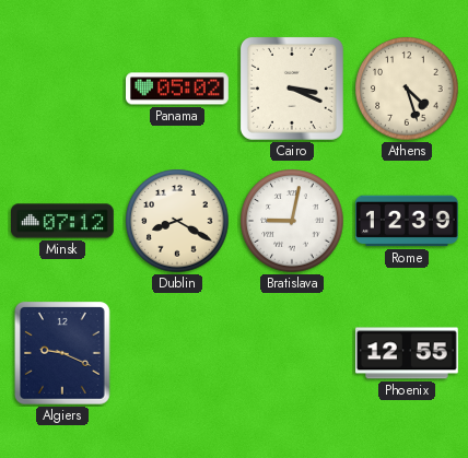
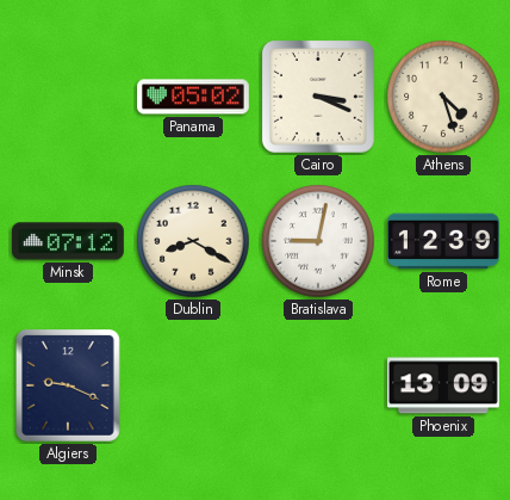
Phoenix: 12:55 -> 13:09
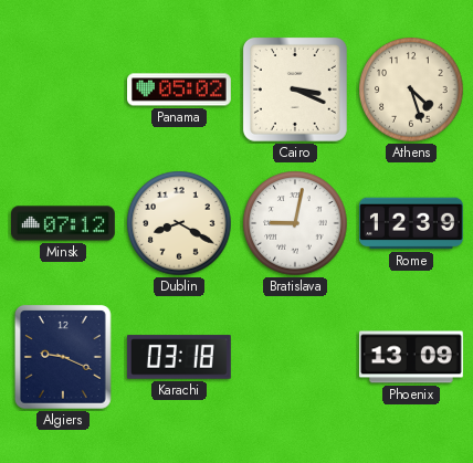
Karachi: none -> 03:18
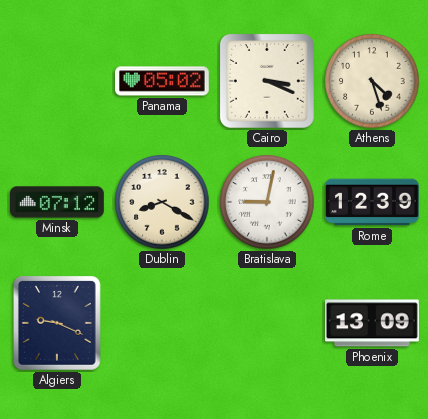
Karachi: 03:18 -> none
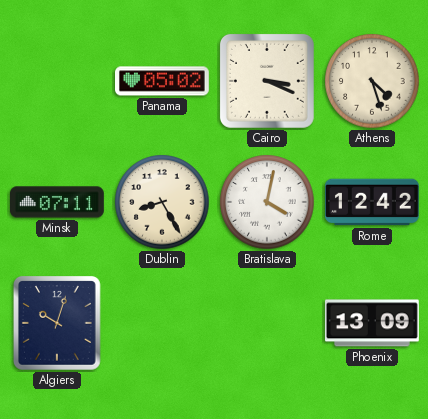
Minsk: 07:12 -> 07:11
Dublin: 8:20 -> 8:25
Bratislava: 9:02 -> 4:02
Rome: 12:39 -> 12:42
Algiers: 9:19 -> 10:03
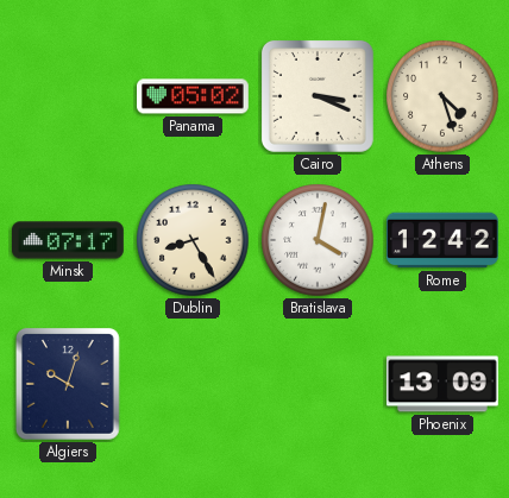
Minsk: 07:11 -> 07:17
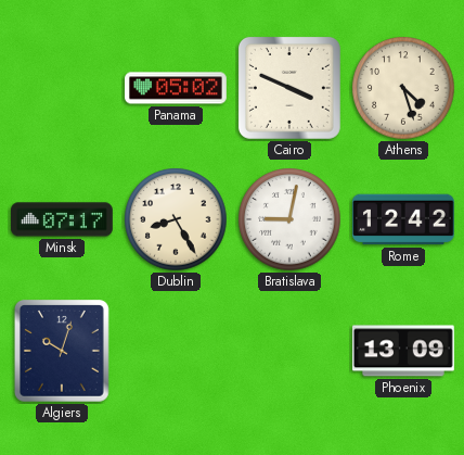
Cairo: 3:19 -> 3:49
Bratislava: 4:02 -> 9:02
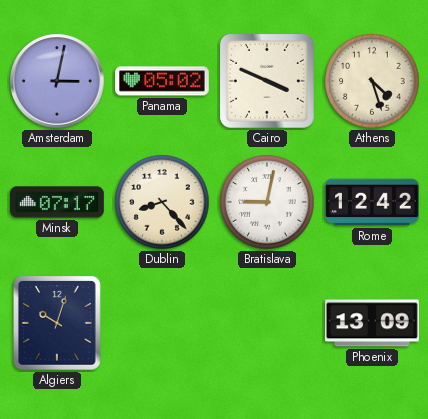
Amsterdam: none -> 3:02
Dublin: 8:25 -> 8:23
